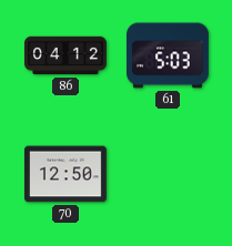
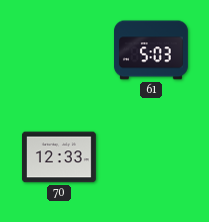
86: 04:12 -> none
70: 12:50 -> 12:33
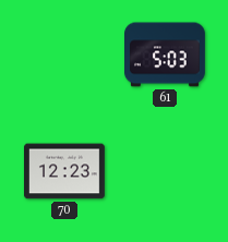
70: 12:33 -> 12:23
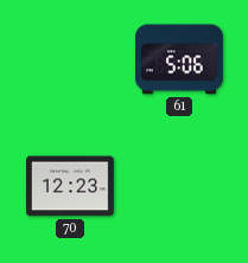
61: 5:03 -> 5:06
